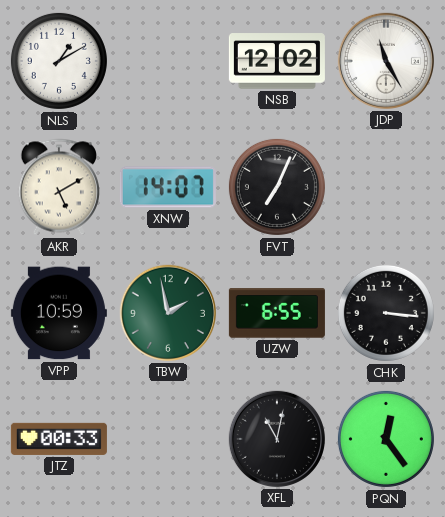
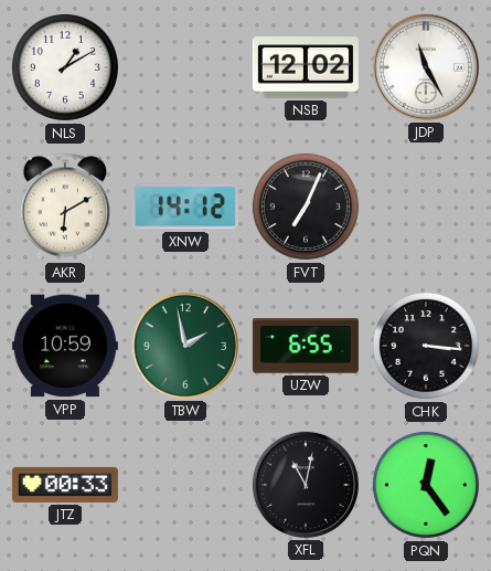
AKR: 5:10 -> 6:10
XNW: 14:07 -> 14:12
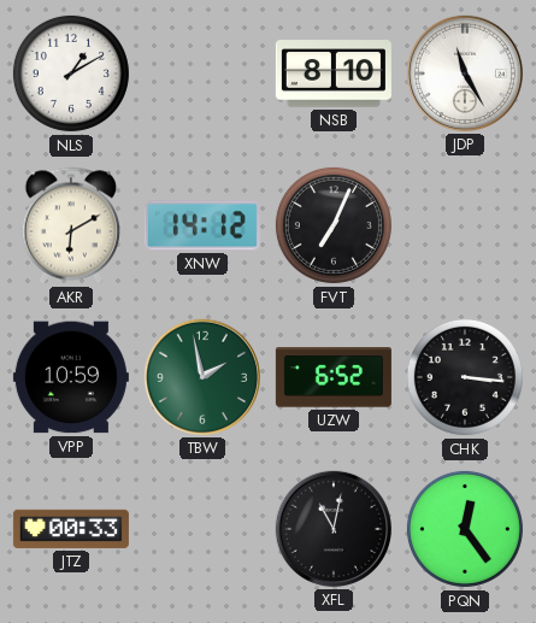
NSB: 12:02 -> 8:10
UZW: 6:55 -> 6:52
